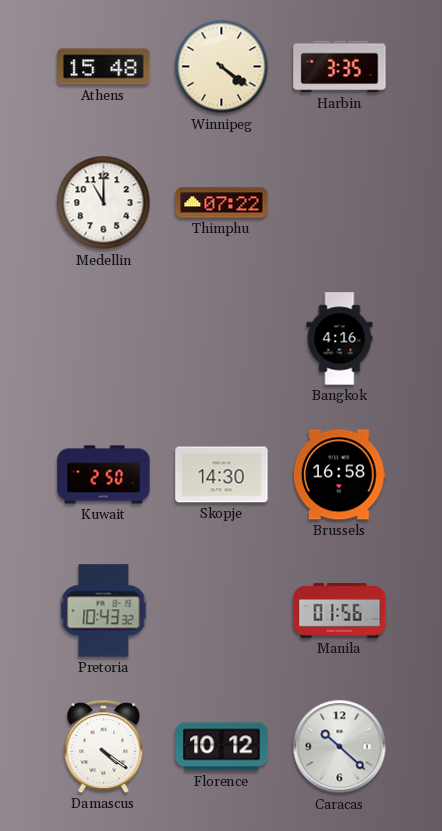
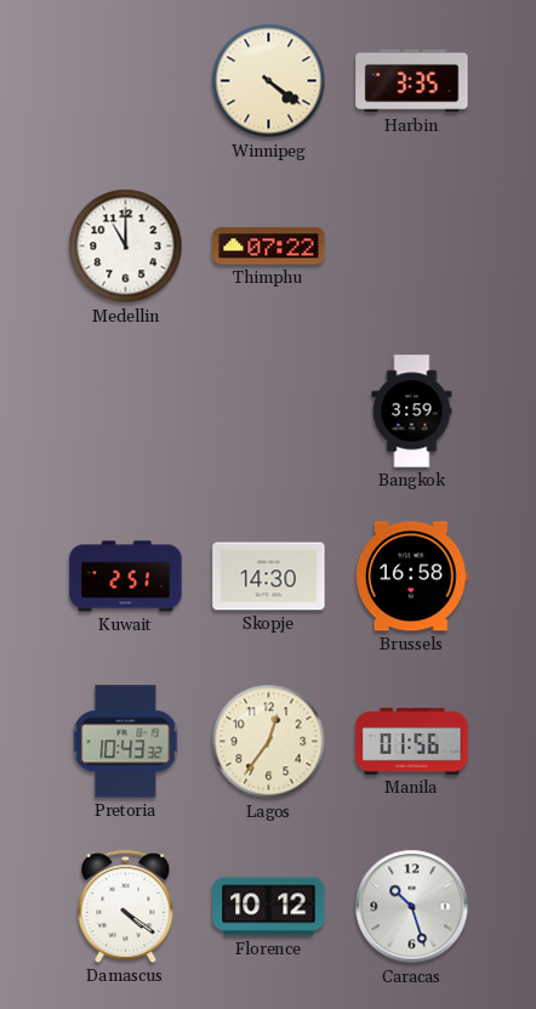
Athens: 15:48 -> none
Bangkok: 4:16 -> 3:59
Kuwait: 2:50 -> 2:51
Lagos: none -> 12:36
Caracas: 10:22 -> 10:27
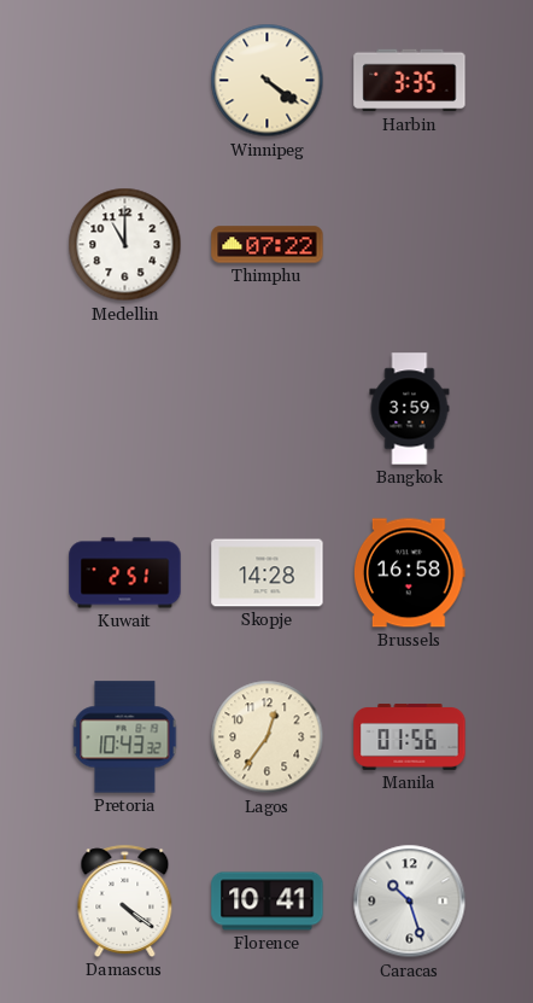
Skopje: 14:30 -> 14:28
Florence: 10:12 -> 10:41
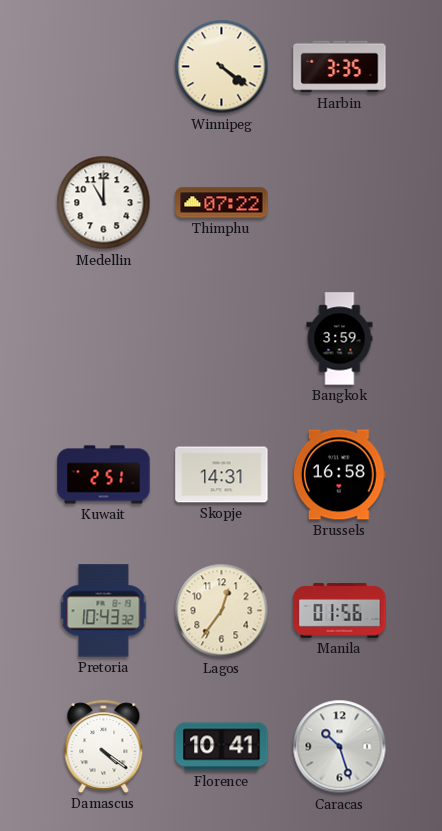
Skopje: 14:28 -> 14:31
